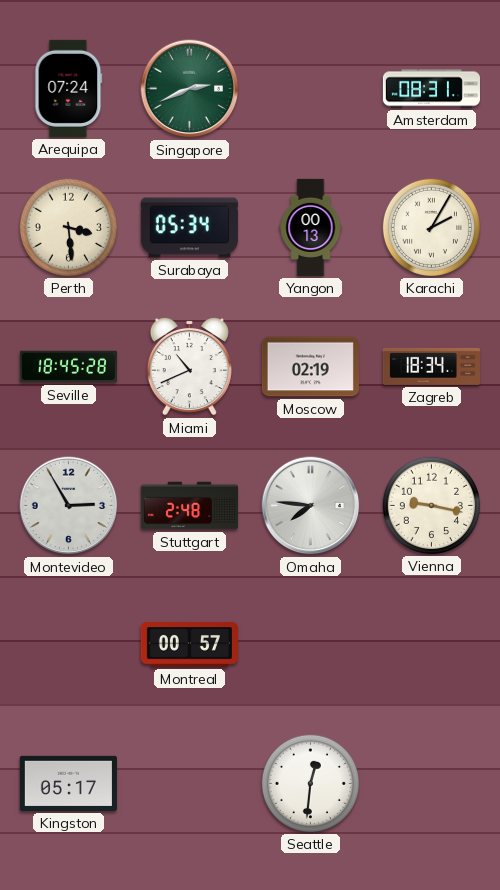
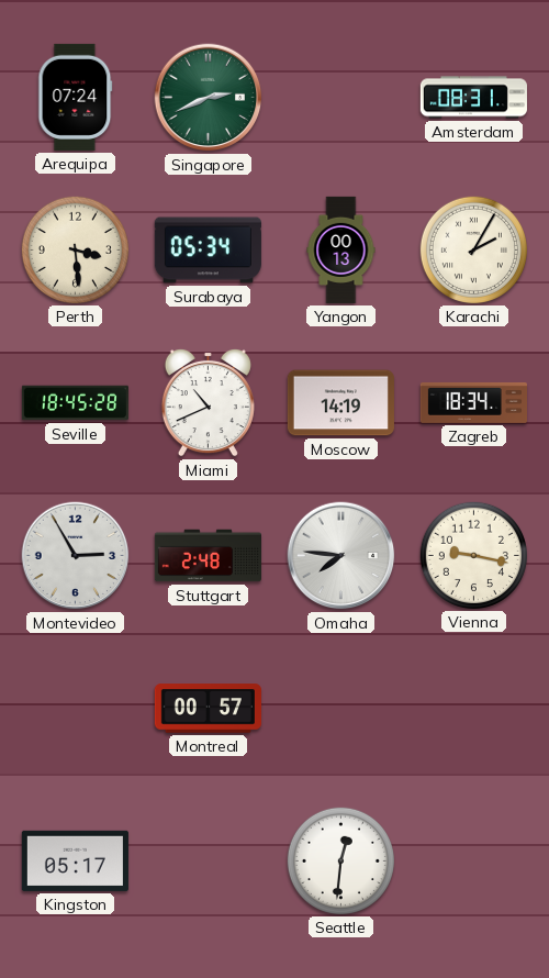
Moscow: 02:19 -> 14:19
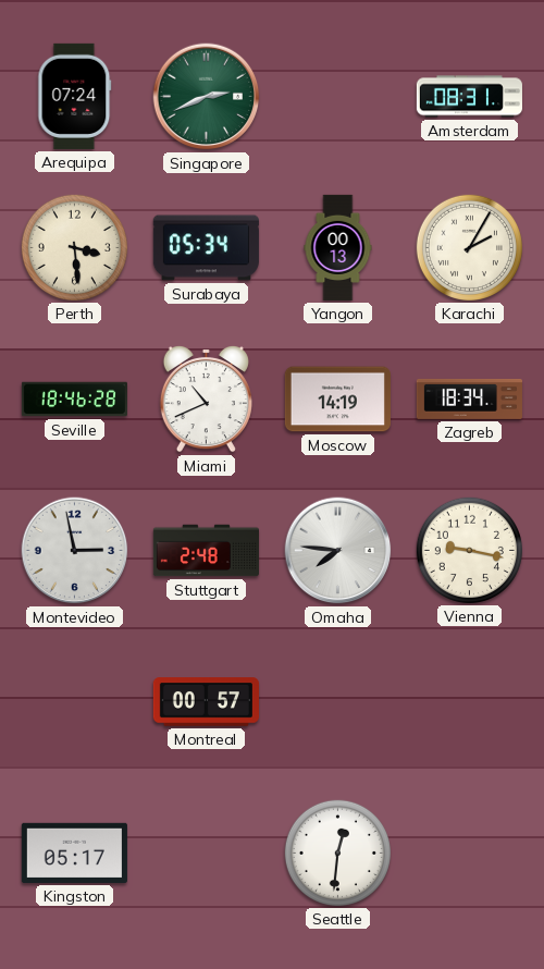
Seville: 18:45 -> 18:46
Montevideo: 2:55 -> 2:58
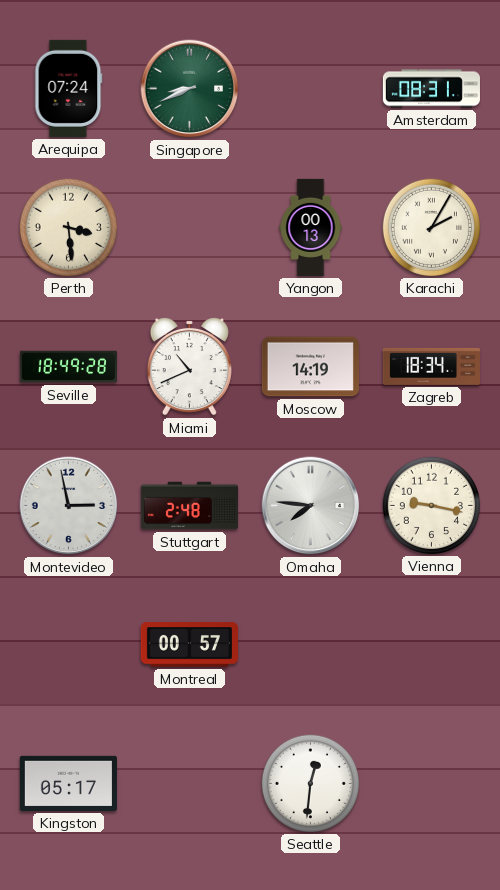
Singapore: 2:41 -> 8:41
Surabaya: 05:34 -> none
Seville: 18:46 -> 18:49
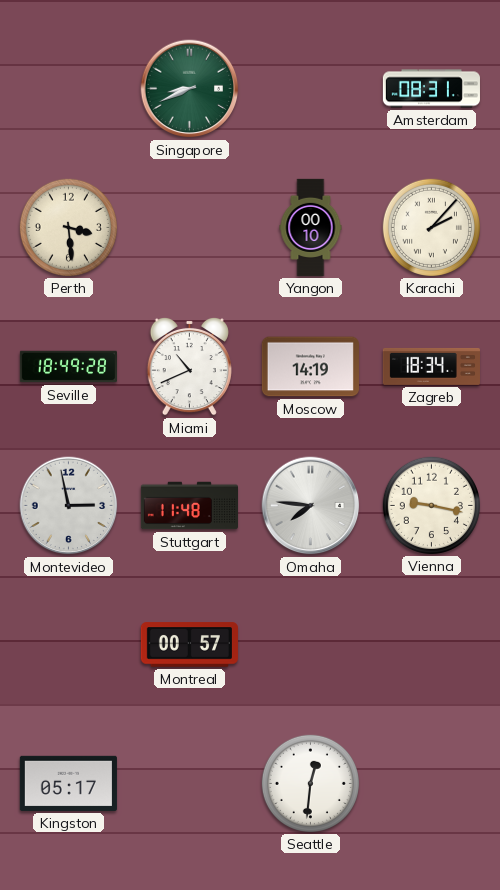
Arequipa: 07:24 -> none
Yangon: 00:13 -> 00:10
Karachi: 2:05 -> 2:07
Stuttgart: 2:48 -> 11:48
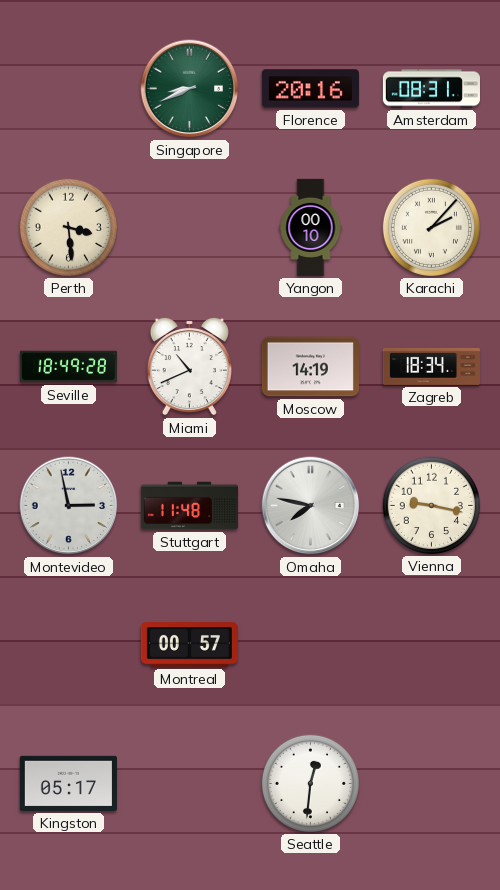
Florence: none -> 20:16
Omaha: 7:46 -> 7:47
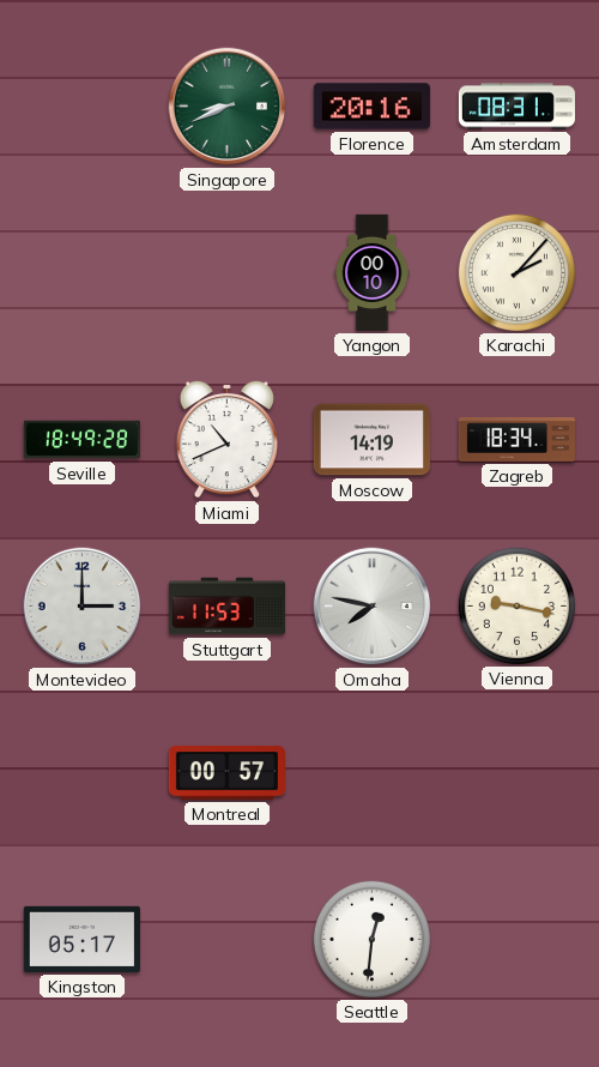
Perth: 3:29 -> none
Montevideo: 2:58 -> 3:00
Stuttgart: 11:48 -> 11:53
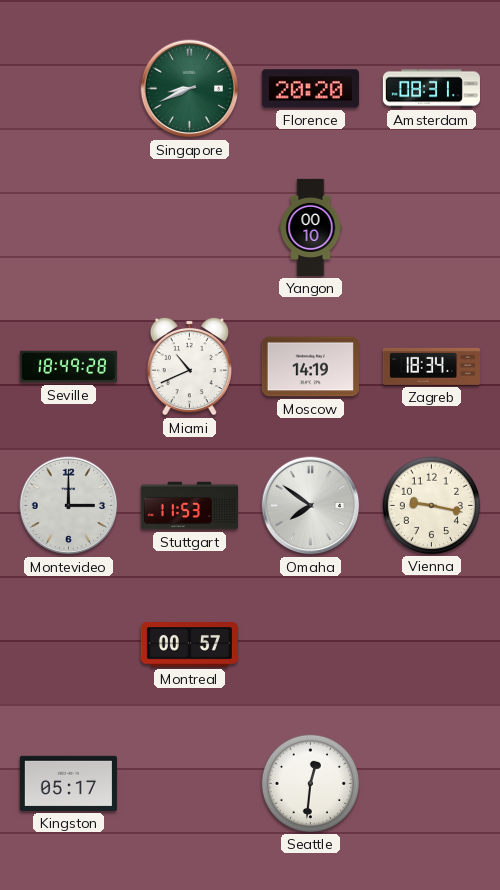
Florence: 20:16 -> 20:20
Karachi: 2:07 -> none
Omaha: 7:47 -> 7:51
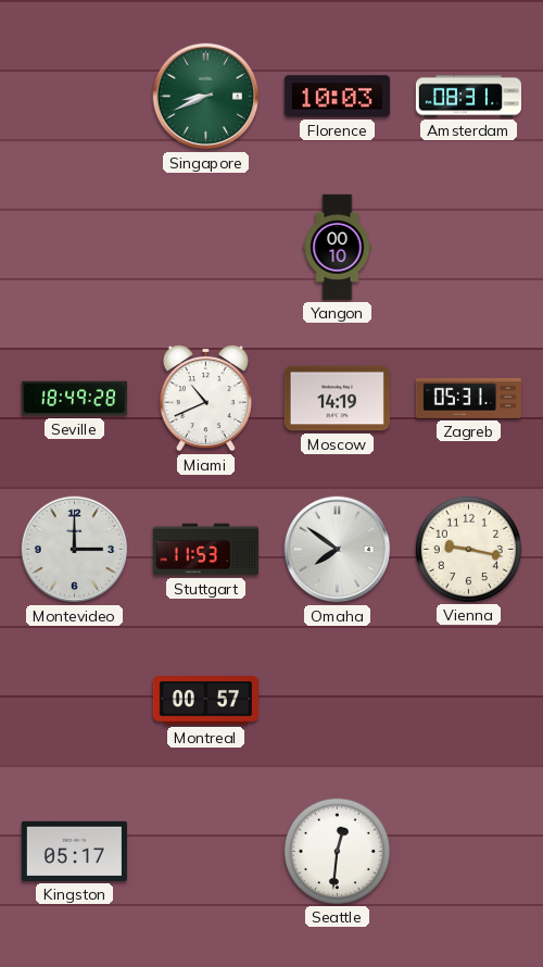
Florence: 20:20 -> 10:03
Zagreb: 18:34 -> 05:31
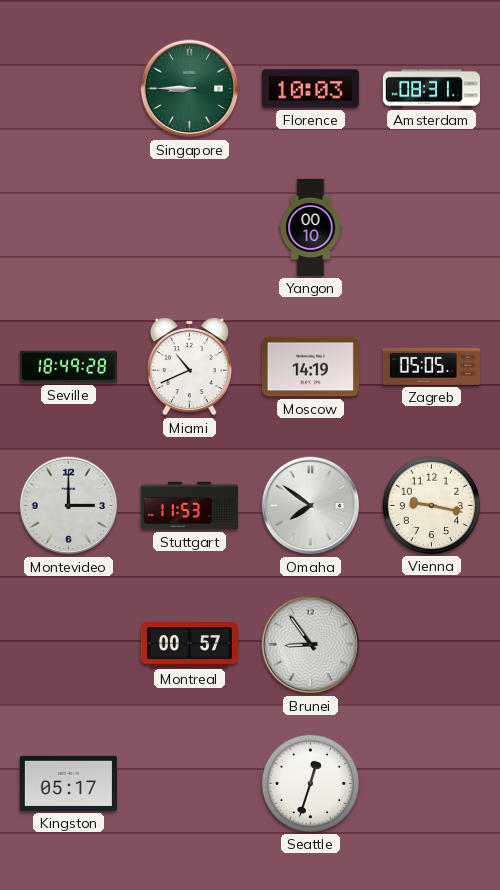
Singapore: 8:41 -> 8:45
Zagreb: 05:31 -> 05:05
Brunei: none -> 8:54
Seattle: 12:31 -> 12:33
